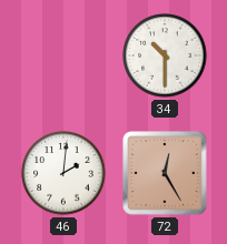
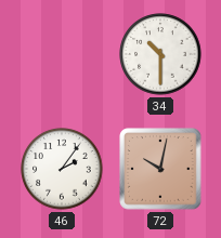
46: 2:01 -> 2:06
72: 12:25 -> 10:02
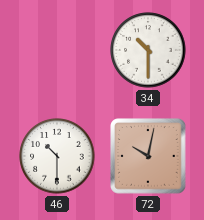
46: 2:06 -> 10:30
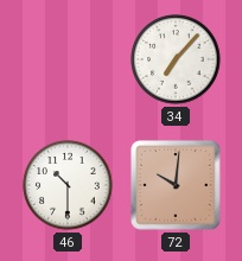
34: 10:30 -> 7:07
72: 10:02 -> 10:01
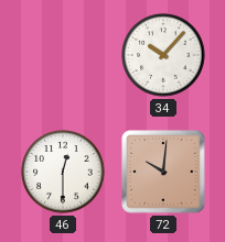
34: 7:07 -> 10:07
46: 10:30 -> 12:30
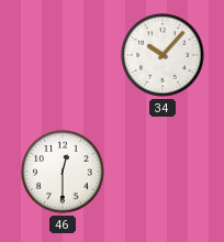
72: 10:01 -> none
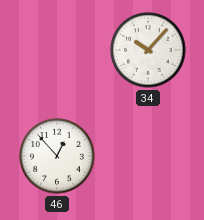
46: 12:30 -> 12:53
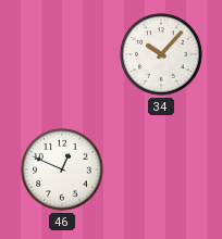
46: 12:53 -> 12:49
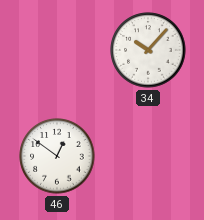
46: 12:49 -> 12:51
